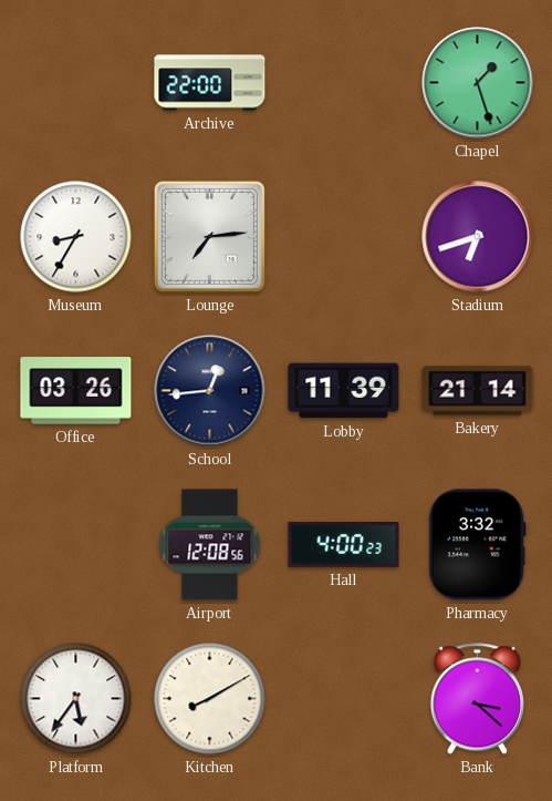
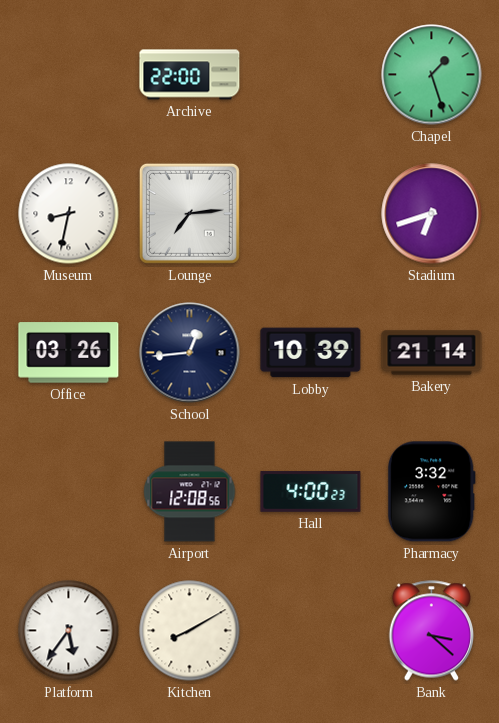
Museum: 8:35 -> 8:32
Lobby: 11:39 -> 10:39
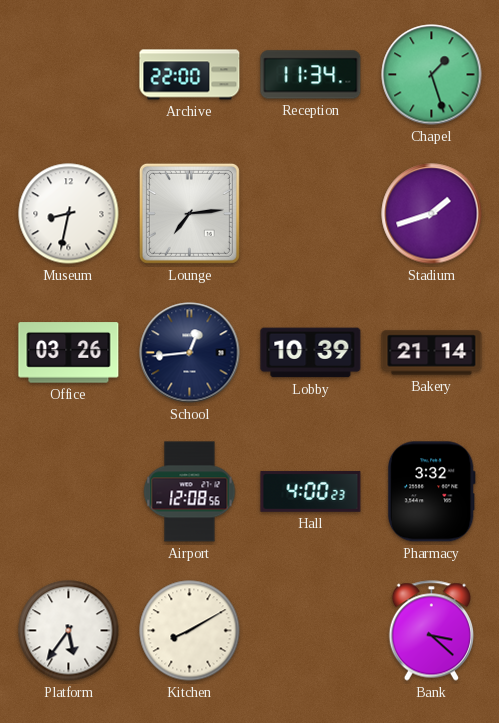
Reception: none -> 11:34
Stadium: 6:42 -> 1:42
